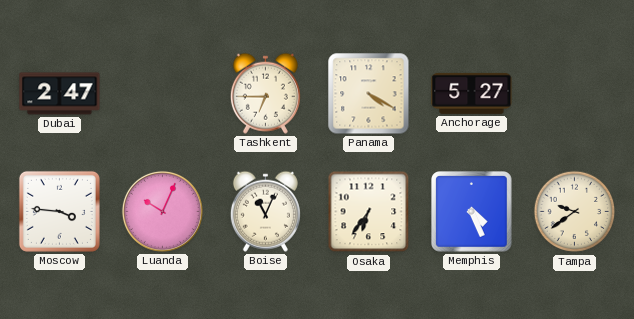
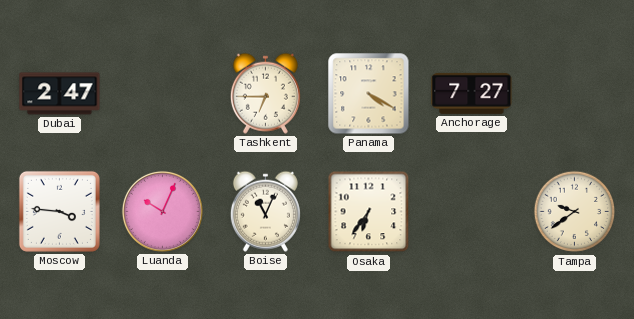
Anchorage: 5:27 -> 7:27
Memphis: 4:26 -> none
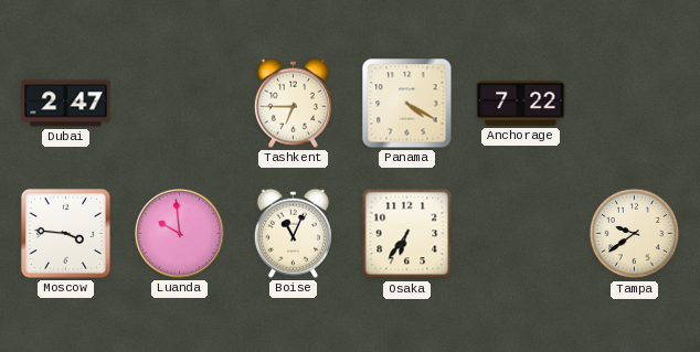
Anchorage: 7:27 -> 7:22
Luanda: 10:04 -> 9:59
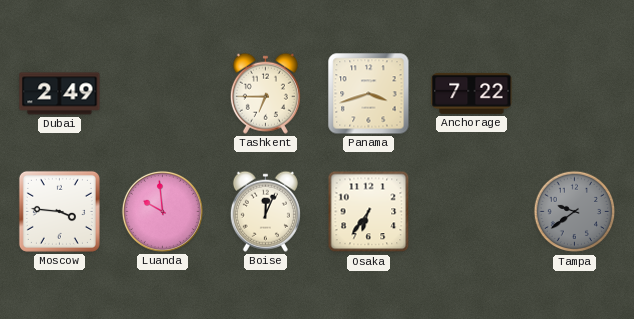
Dubai: 2:47 -> 2:49
Panama: 4:20 -> 3:42
Boise: 11:04 -> 12:04
Tampa dial: cream -> grey
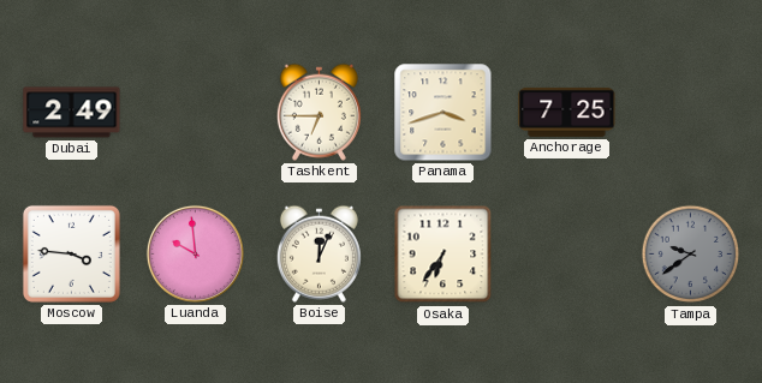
Anchorage: 7:22 -> 7:25
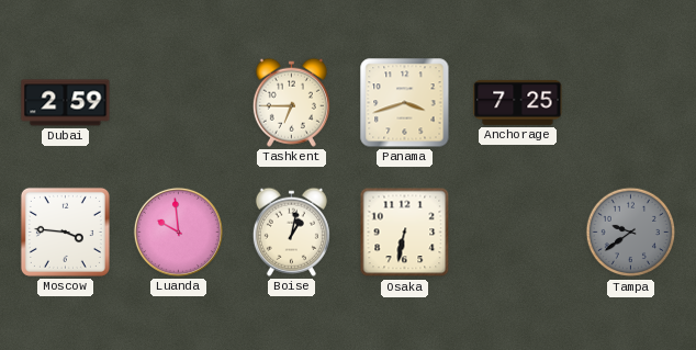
Dubai: 2:49 -> 2:59
Boise: 12:04 -> 1:02
Osaka: 6:36 -> 6:32
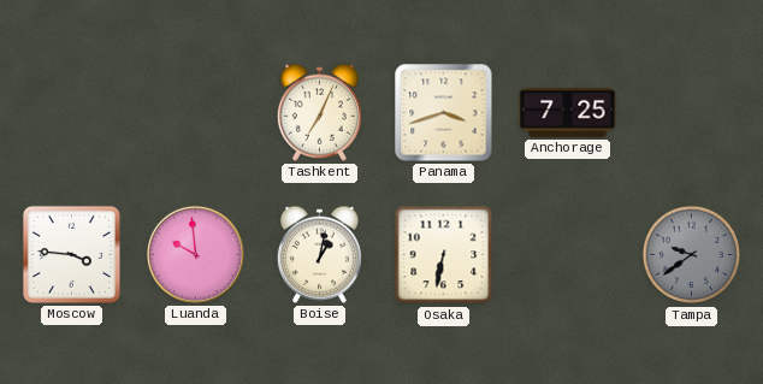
Dubai: 2:59 -> none
Tashkent: 6:45 -> 7:04
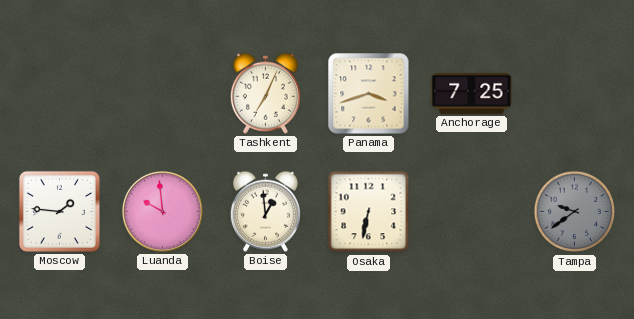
Moscow: 3:46 -> 1:46
Boise: 1:02 -> 12:59
